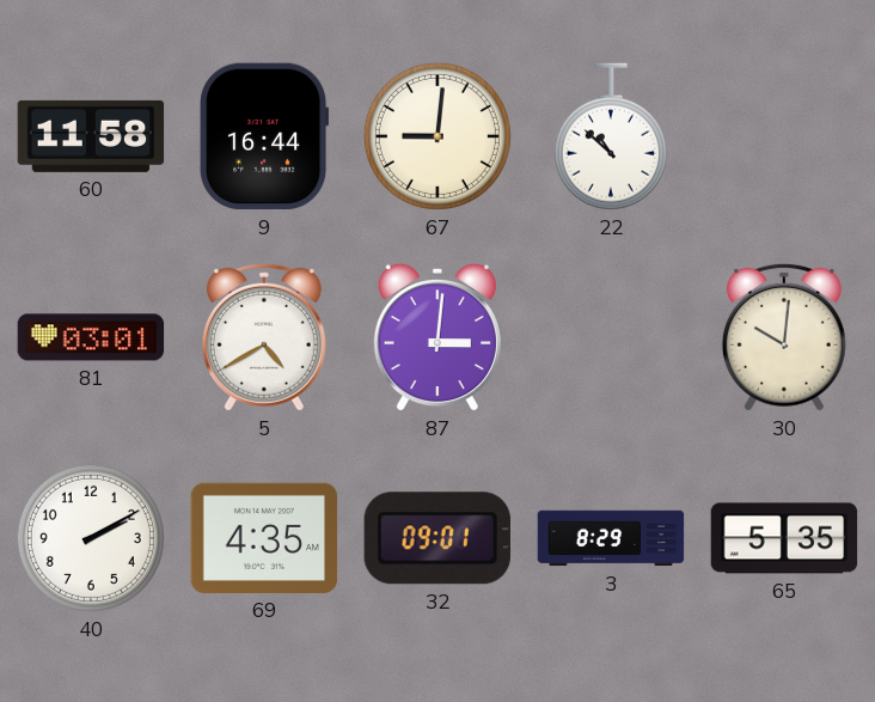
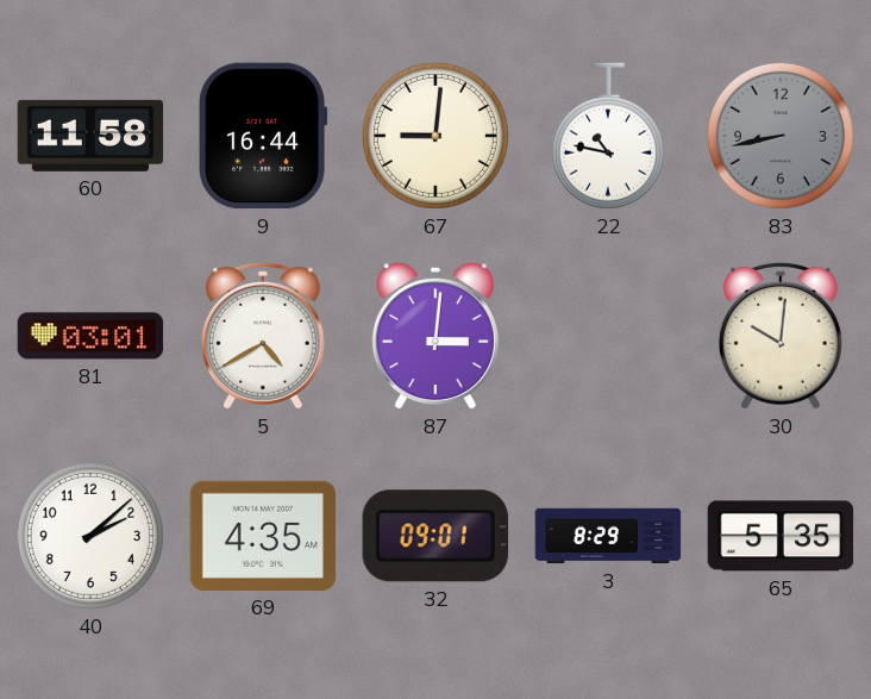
22: 10:52 -> 10:47
83: none -> 8:43
40: 2:10 -> 2:08
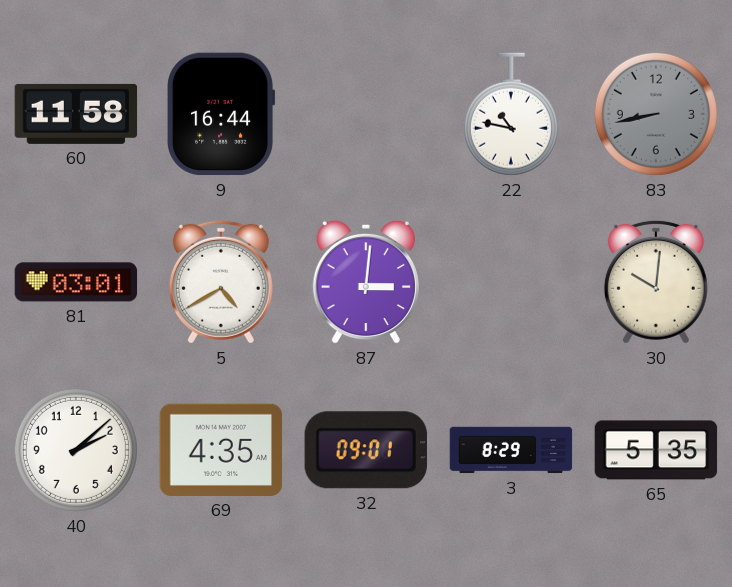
67: 9:01 -> none
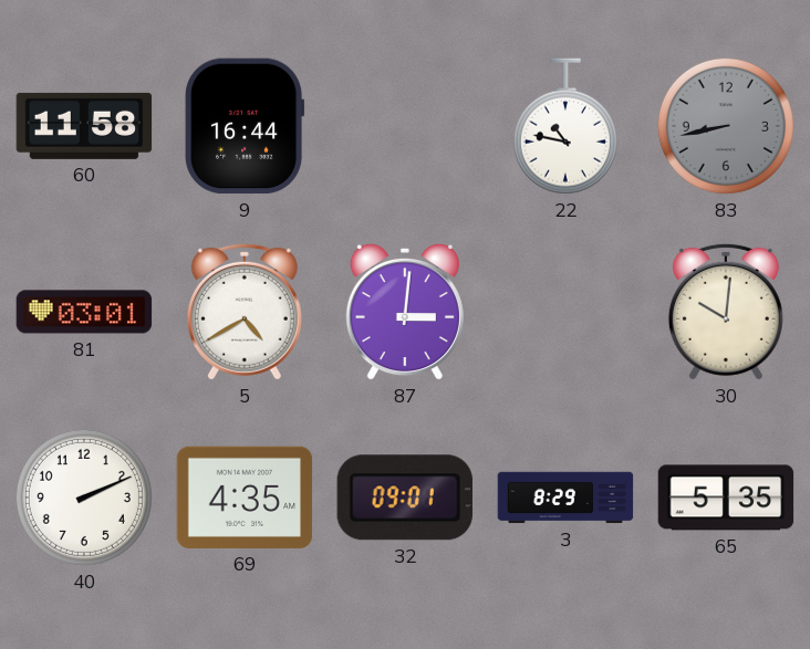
40: 2:08 -> 2:11
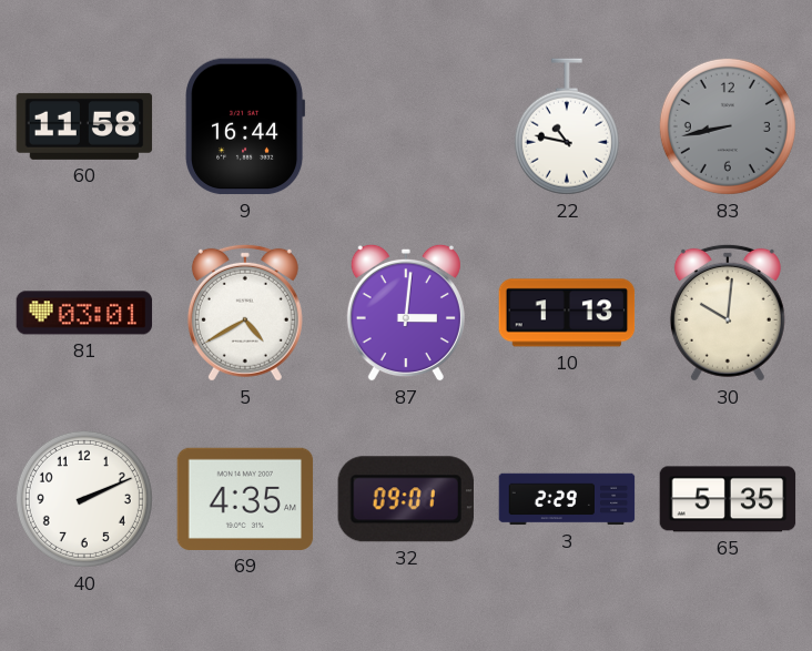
10: none -> 1:13
3: 8:29 -> 2:29
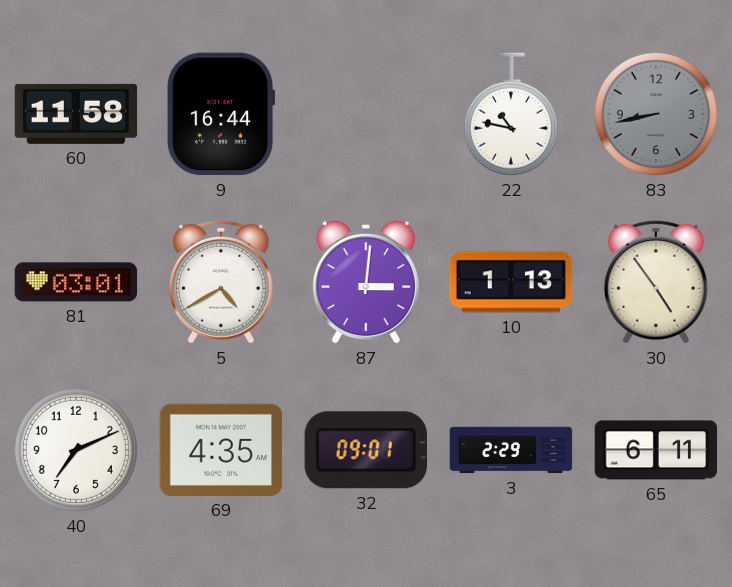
30: 10:01 -> 4:54
40: 2:11 -> 7:11
65: 5:35 -> 6:11
